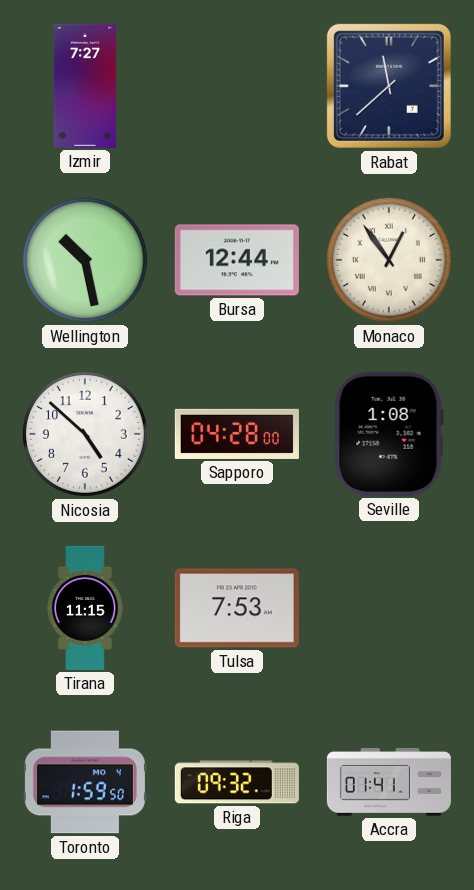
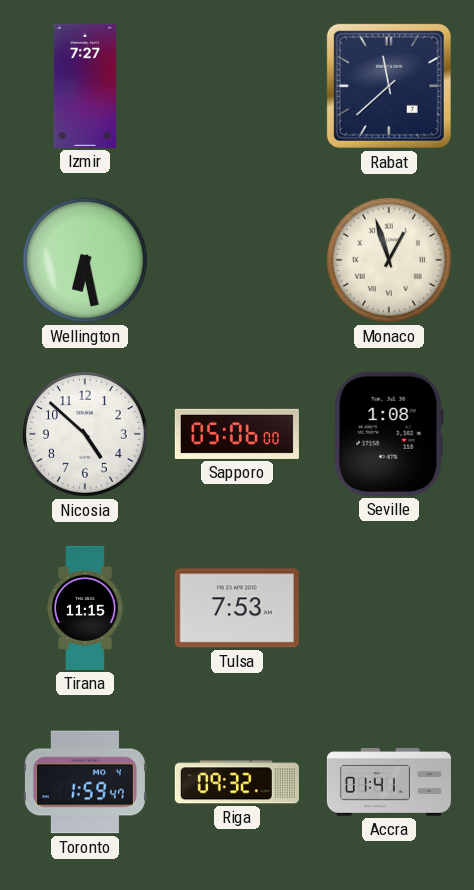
Wellington: 10:28 -> 6:28
Bursa: 12:44 -> none
Monaco: 12:54 -> 12:57
Sapporo: 04:28 -> 05:06
Toronto: 1:59:50 -> 1:59:47
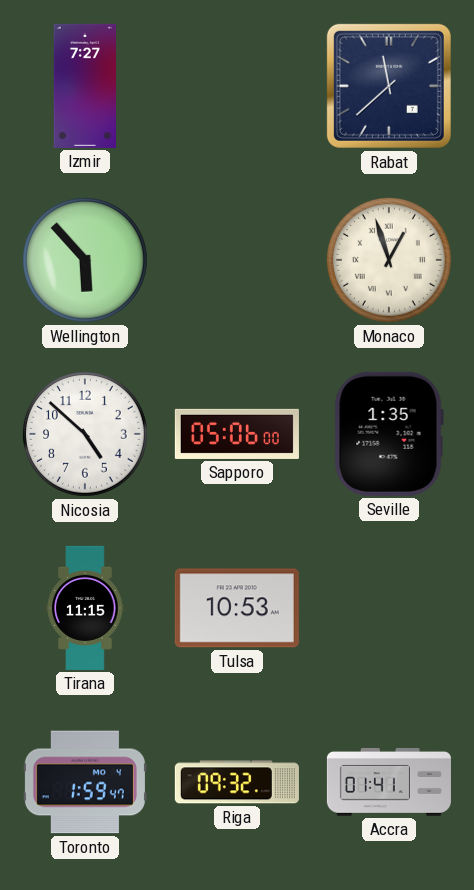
Wellington: 6:28 -> 5:53
Seville: 1:08 -> 1:35
Tulsa: 7:53 -> 10:53
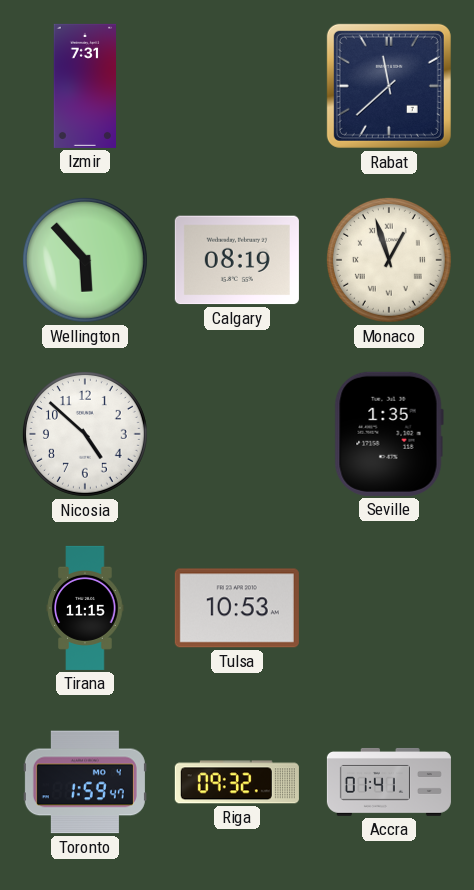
Izmir: 7:27 -> 7:31
Calgary: none -> 08:19
Sapporo: 05:06 -> none
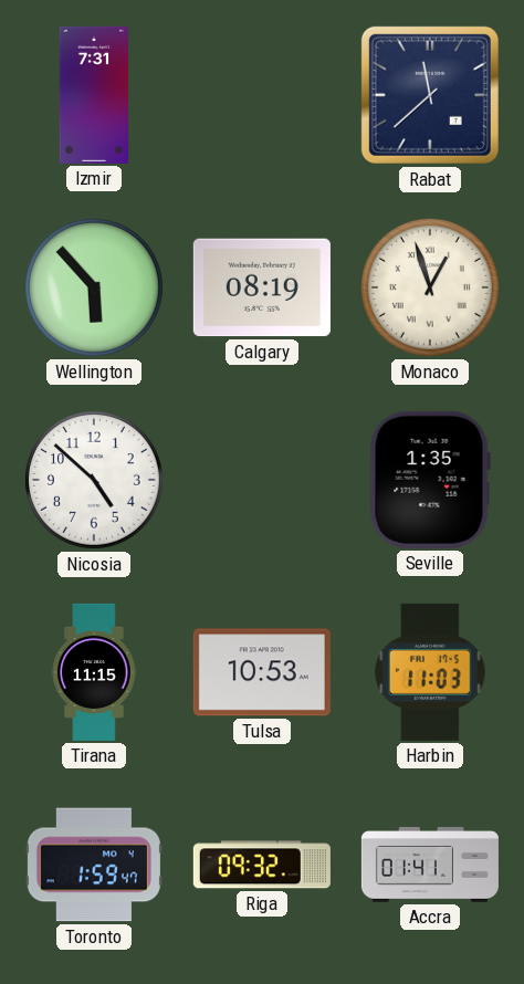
Harbin: none -> 11:03
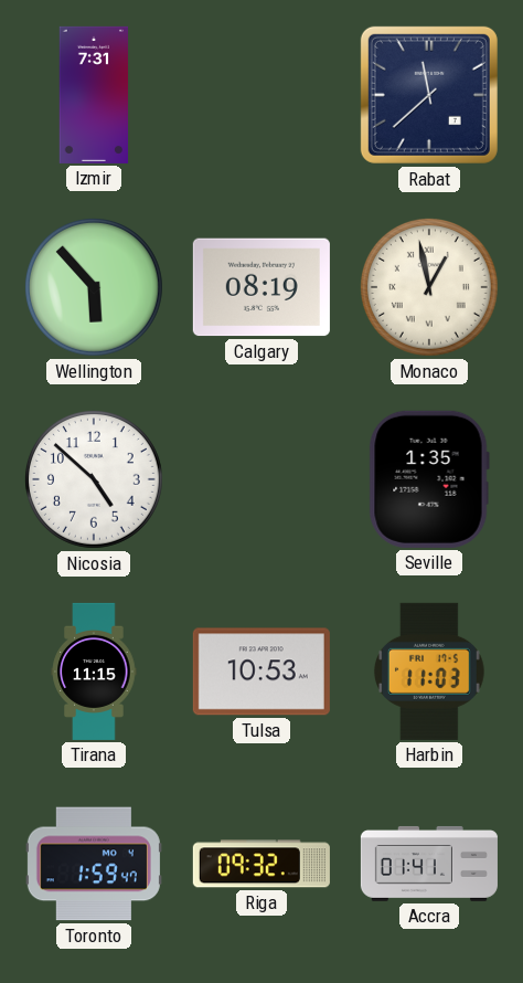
Monaco: 12:57 -> 12:58
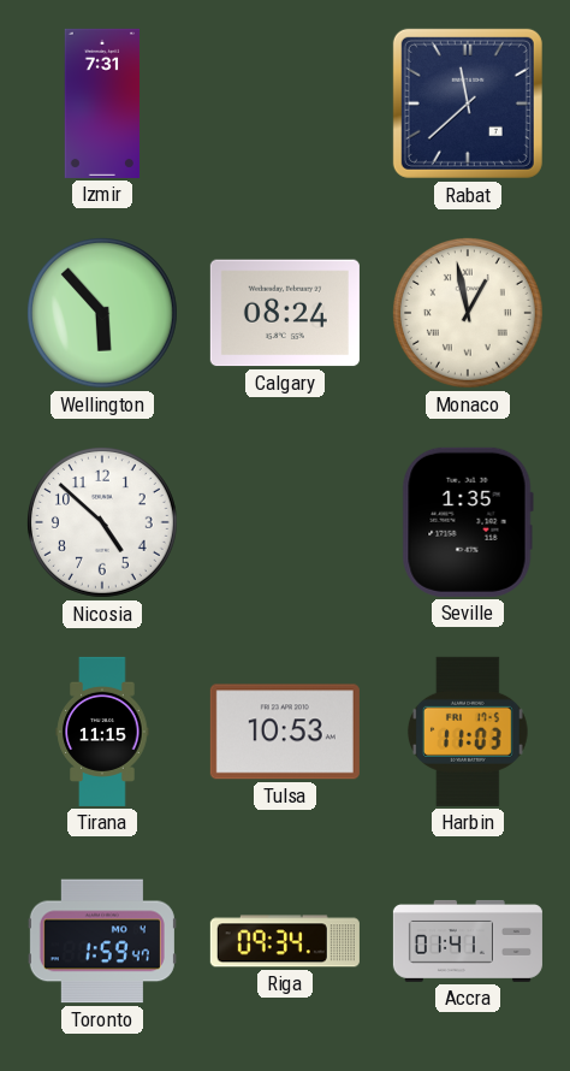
Calgary: 08:19 -> 08:24
Riga: 09:32 -> 09:34
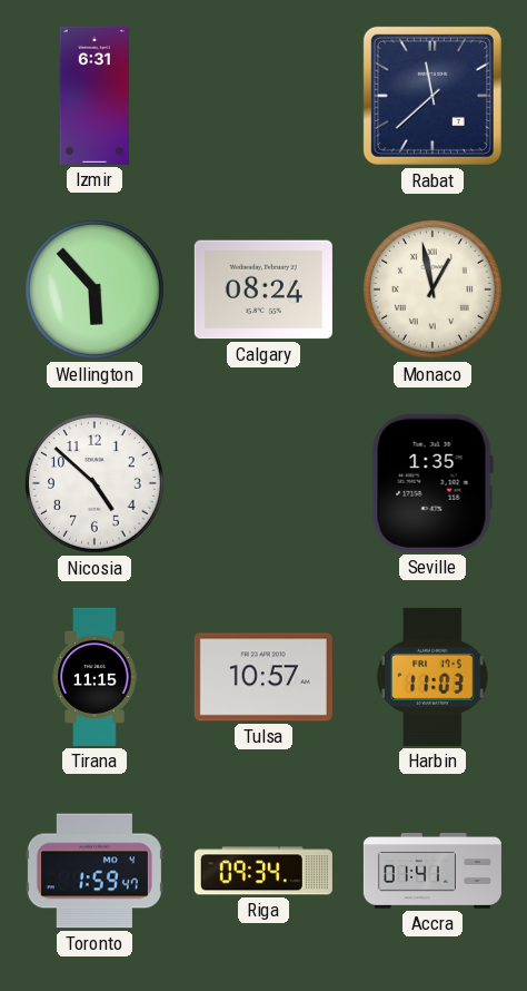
Izmir: 7:31 -> 6:31
Tulsa: 10:53 -> 10:57
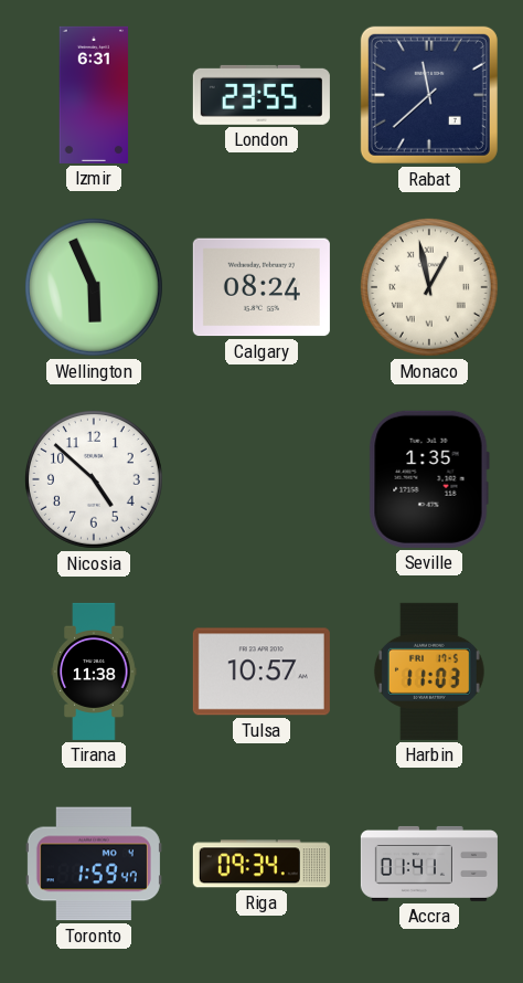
London: none -> 23:55
Wellington: 5:53 -> 5:56
Tirana: 11:15 -> 11:38
